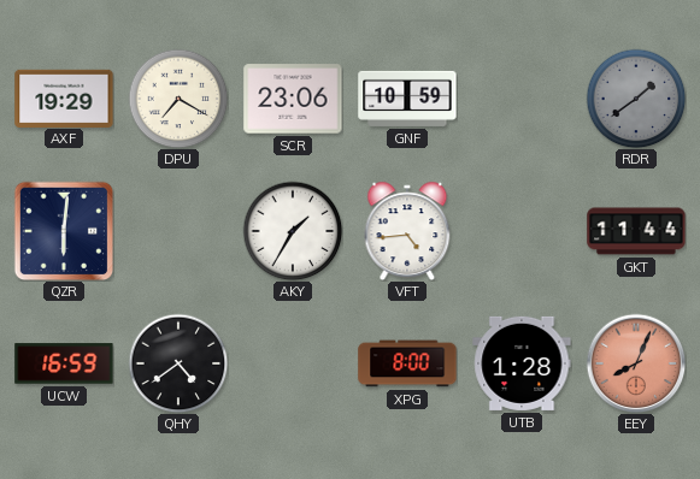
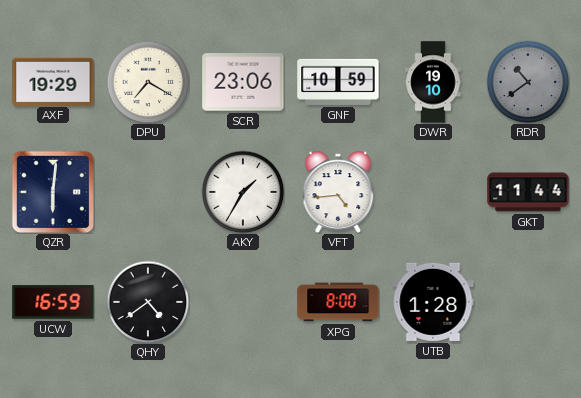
DWR: none -> 19:10
RDR: 1:39 -> 10:39
EEY: 8:04 -> none
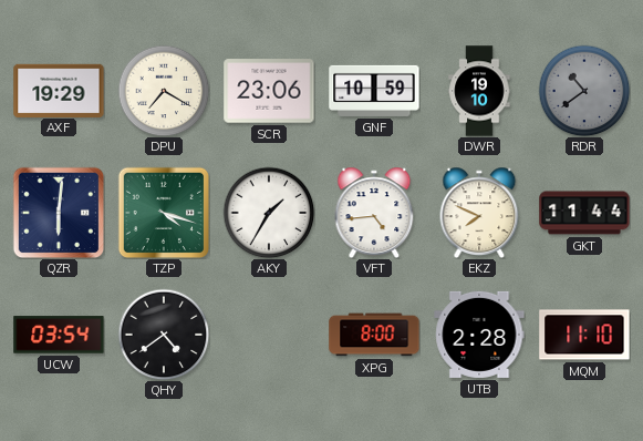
TZP: none -> 4:18
EKZ: none -> 7:49
UCW: 16:59 -> 03:54
UTB: 1:28 -> 2:28
MQM: none -> 11:10
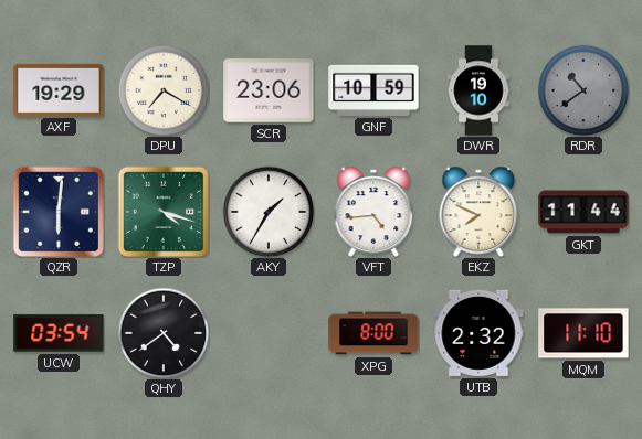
UTB: 2:28 -> 2:32
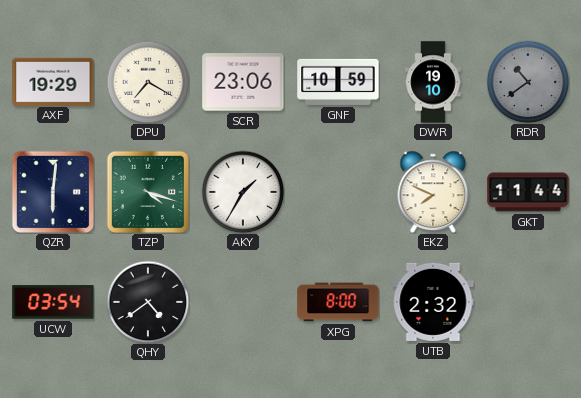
VFT: 4:44 -> none
MQM: 11:10 -> none
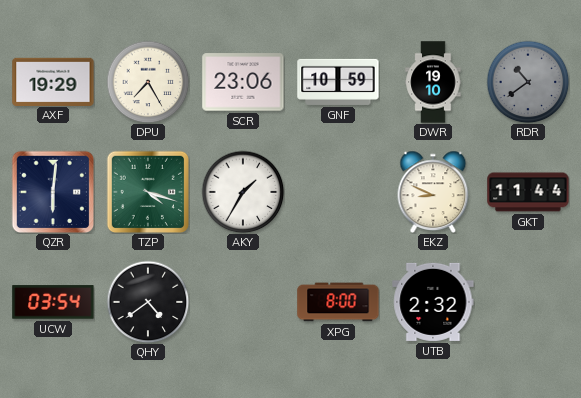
DPU: 7:20 -> 7:25
EKZ: 7:49 -> 8:49
